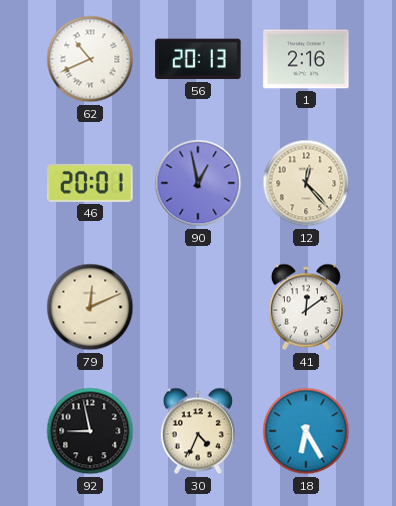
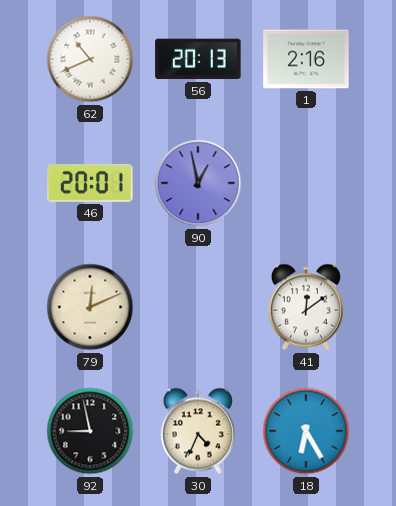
12: 12:23 -> none
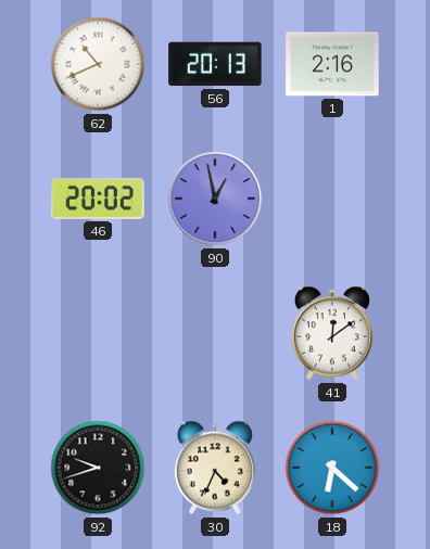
46: 20:01 -> 20:02
79: 12:11 -> none
92: 8:58 -> 9:42
18: 6:25 -> 6:22
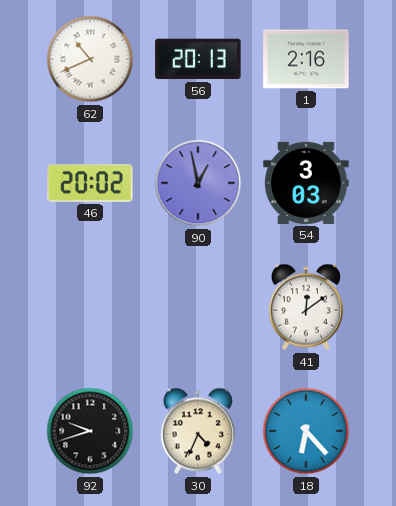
54: none -> 3:03
18: 6:22 -> 6:23
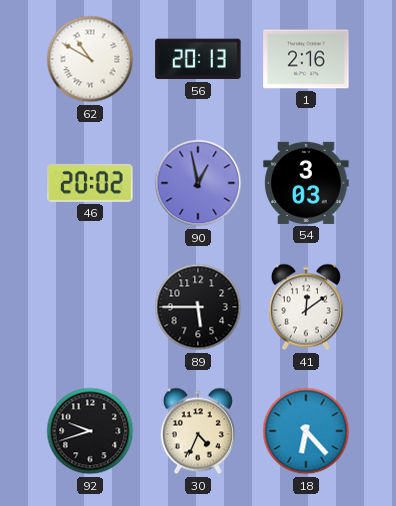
62: 10:41 -> 10:50
89: none -> 5:45
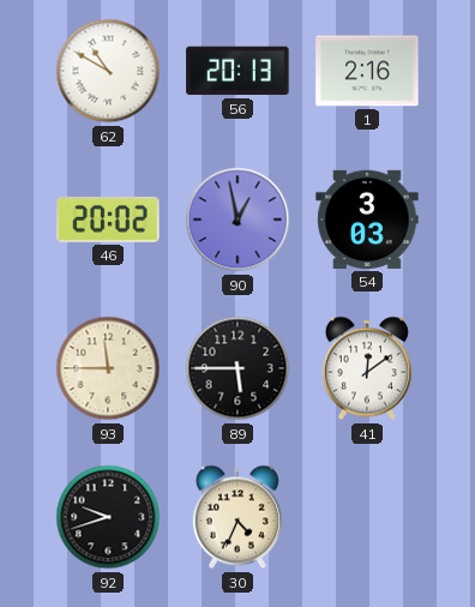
93: none -> 11:45
18: 6:23 -> none
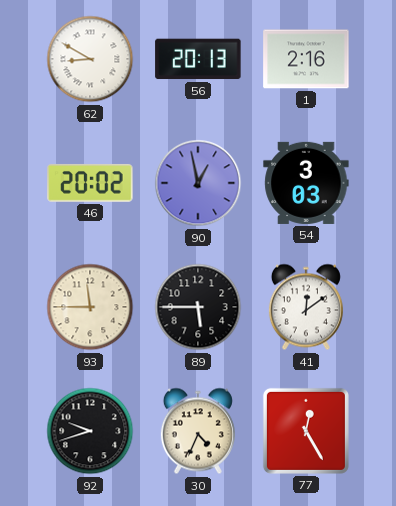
62: 10:50 -> 8:50
77: none -> 12:25
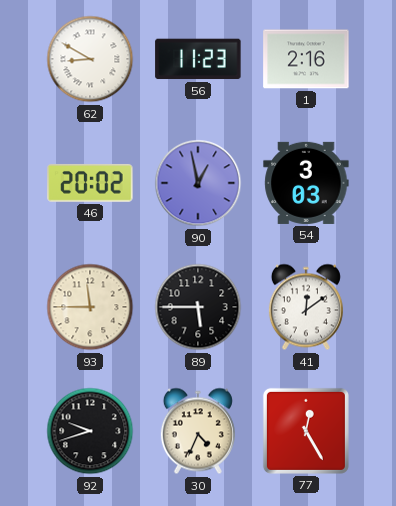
56: 20:13 -> 11:23
